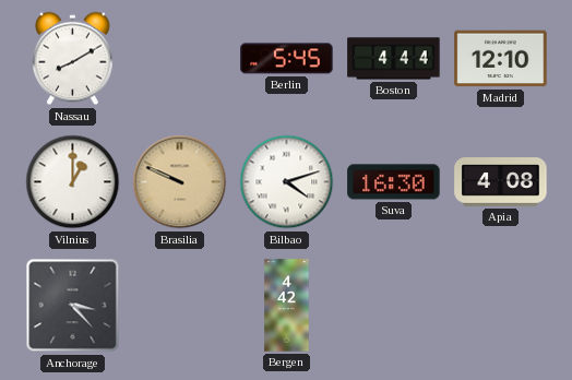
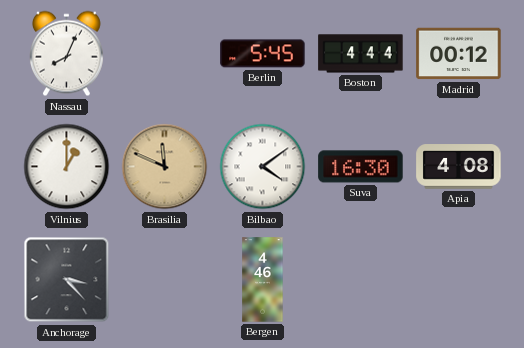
Nassau: 8:10 -> 8:04
Madrid: 12:10 -> 00:12
Brasilia: 9:49 -> 11:49
Bilbao: 4:12 -> 4:09
Bergen: 4:42 -> 4:46
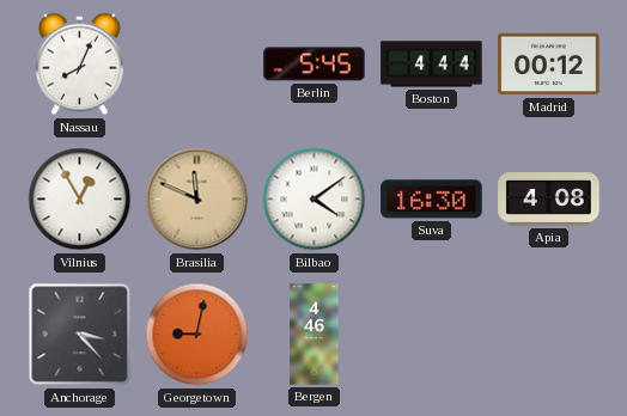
Vilnius: 1:00 -> 12:55
Georgetown: none -> 9:02
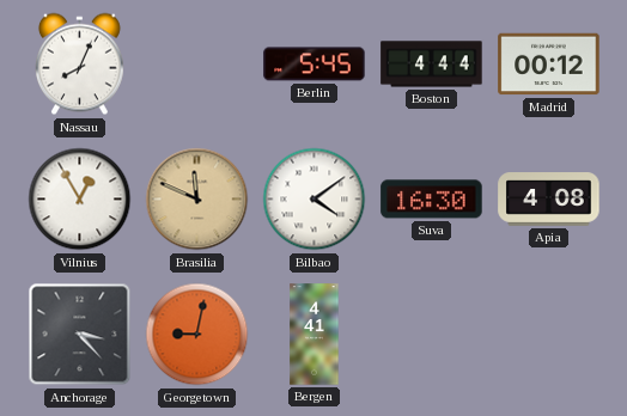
Bergen: 4:46 -> 4:41
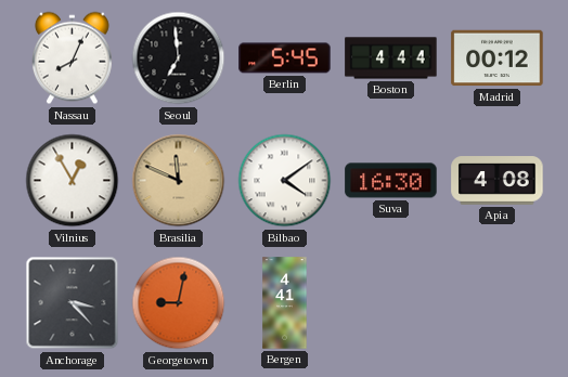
Seoul: none -> 6:59
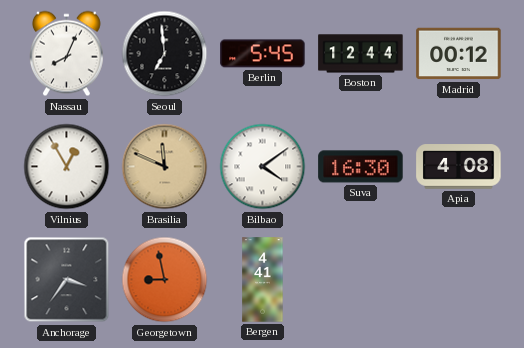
Boston: 4:44 -> 12:44
Anchorage: 3:23 -> 3:36
Georgetown: 9:02 -> 8:58
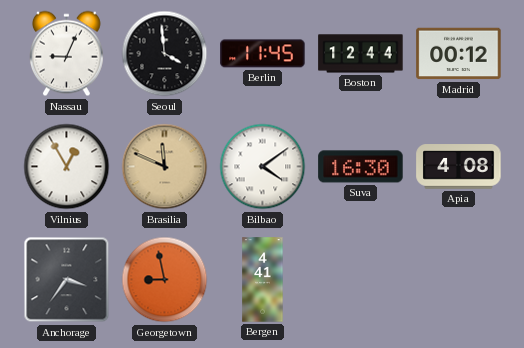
Nassau: 8:04 -> 9:04
Seoul: 6:59 -> 3:59
Berlin: 5:45 -> 11:45
